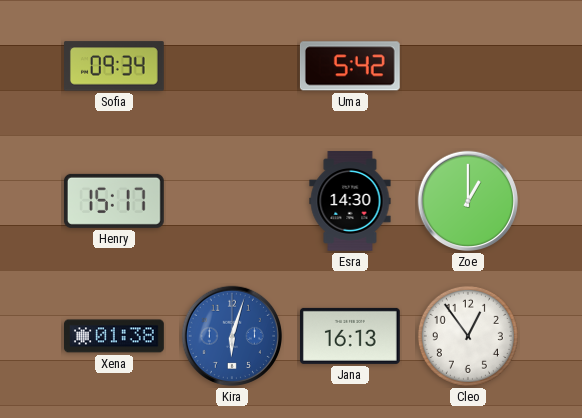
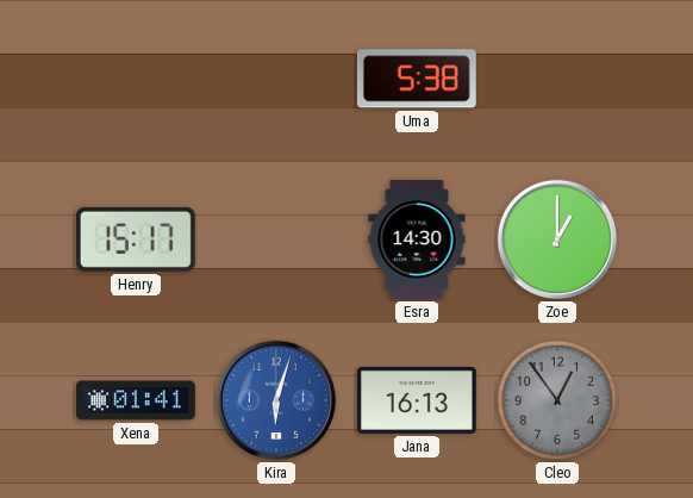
Sofia: 09:34 -> none
Uma: 5:42 -> 5:38
Xena: 01:38 -> 01:41
Cleo dial: white -> grey
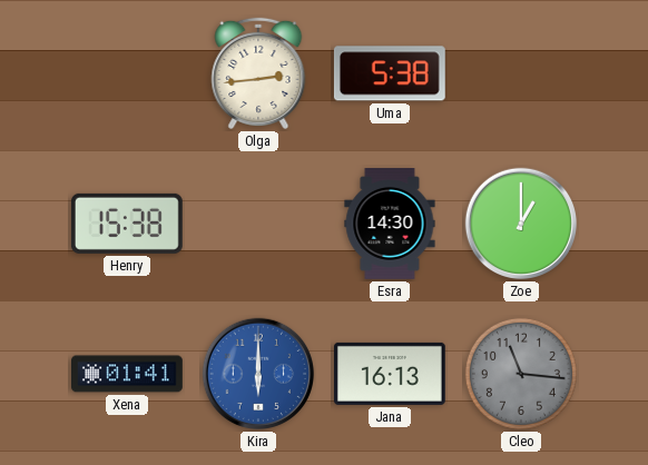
Olga: none -> 2:44
Henry: 15:17 -> 15:38
Kira: 6:03 -> 6:00
Cleo: 12:54 -> 11:16
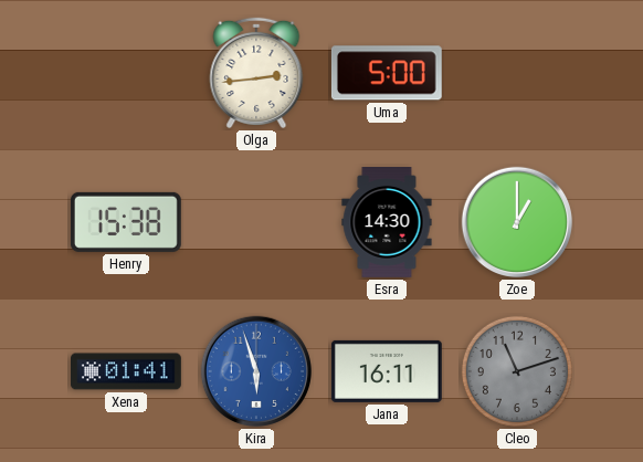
Uma: 5:38 -> 5:00
Kira: 6:00 -> 5:57
Jana: 16:13 -> 16:11
Cleo: 11:16 -> 11:12
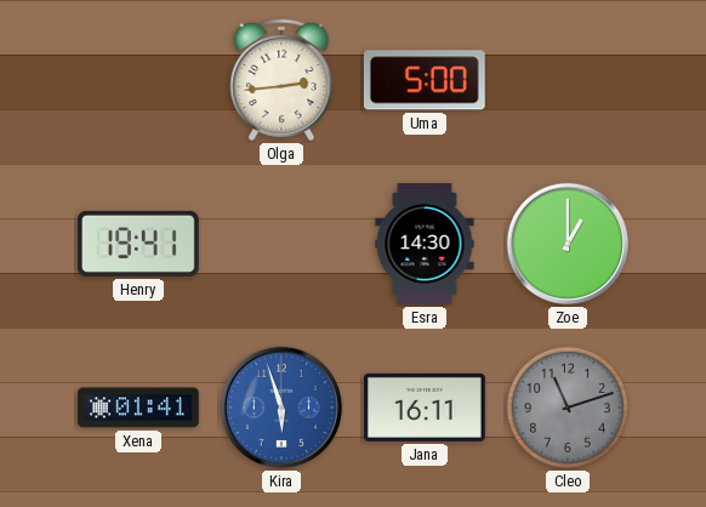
Henry: 15:38 -> 19:41
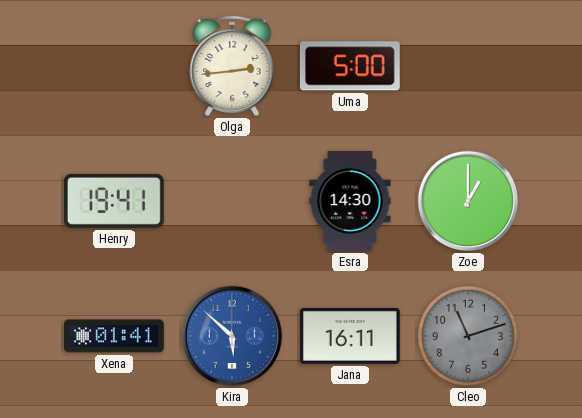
Kira: 5:57 -> 5:52
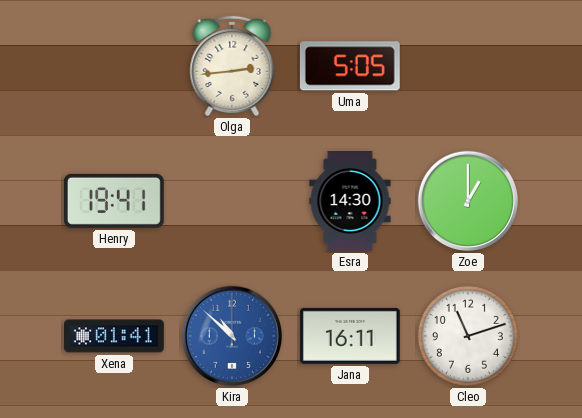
Uma: 5:00 -> 5:05
Kira: 5:52 -> 10:52
Cleo dial: grey -> white
